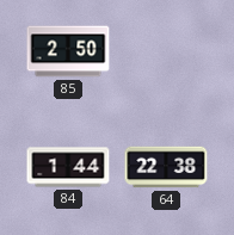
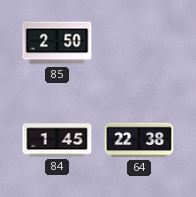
84: 1:44 -> 1:45
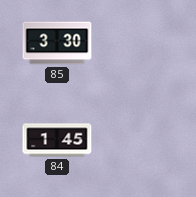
85: 2:50 -> 3:30
64: 22:38 -> none
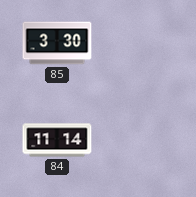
84: 1:45 -> 11:14
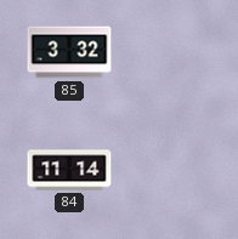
85: 3:30 -> 3:32
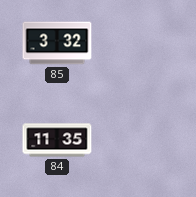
84: 11:14 -> 11:35
